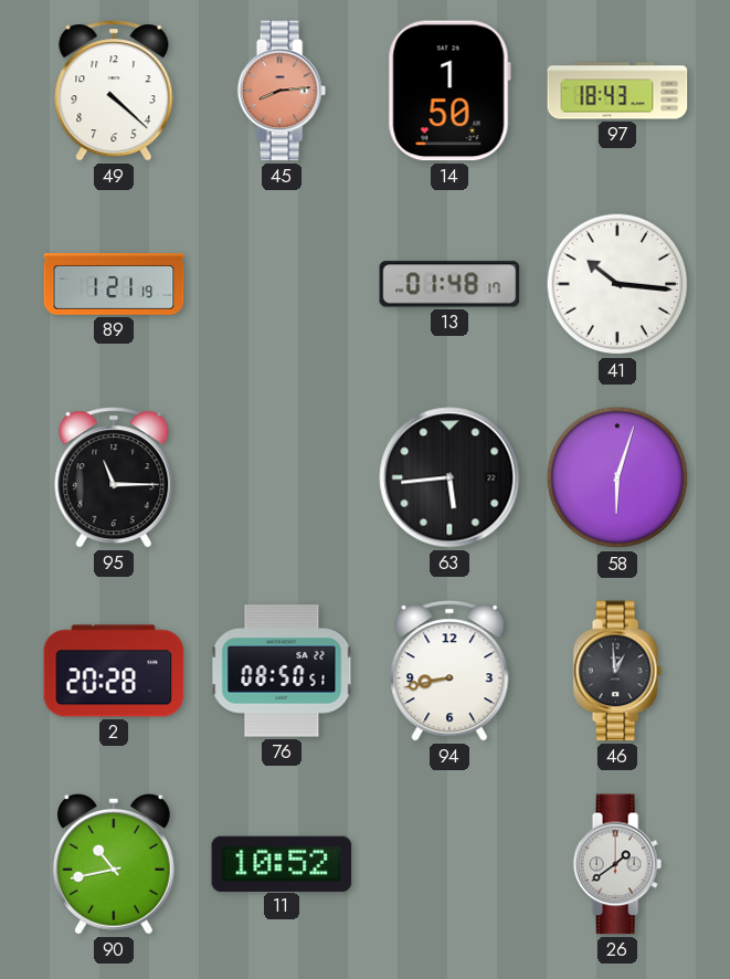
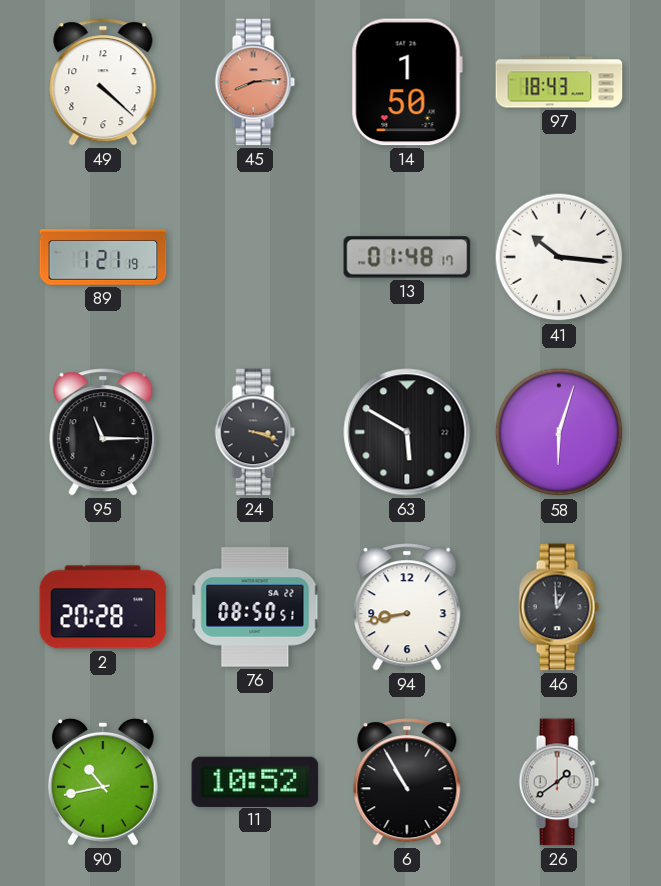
24: none -> 3:18
63: 5:44 -> 5:50
6: none -> 10:55
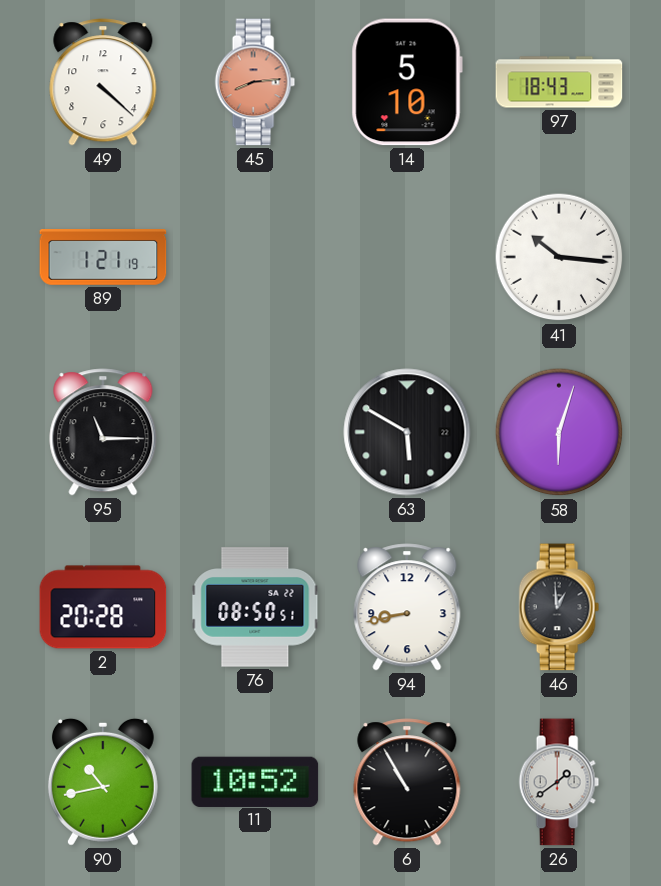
14: 1:50 -> 5:10
13: 01:48 -> none
24: 3:18 -> none
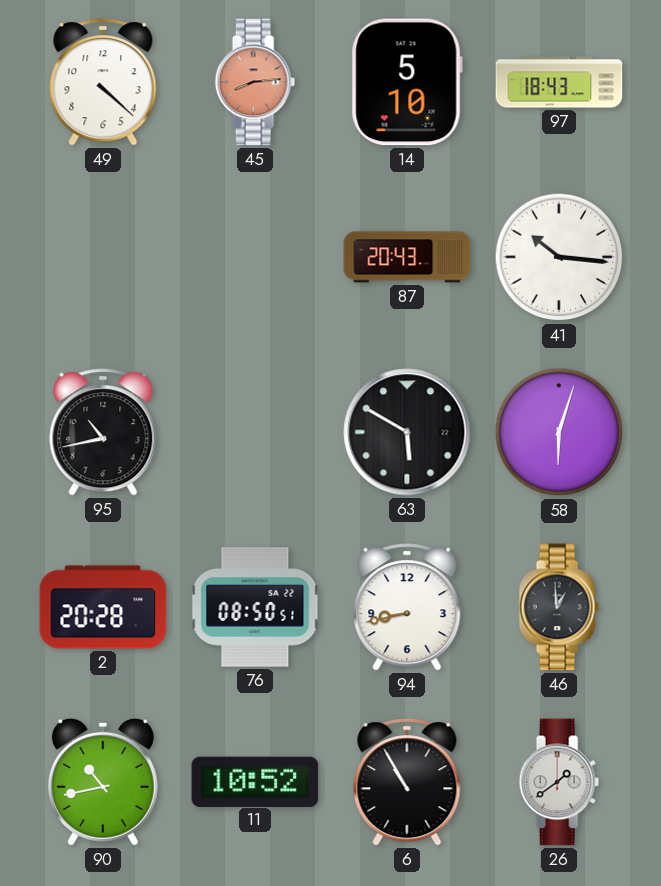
89: 1:21 -> none
87: none -> 20:43
95: 11:15 -> 10:43
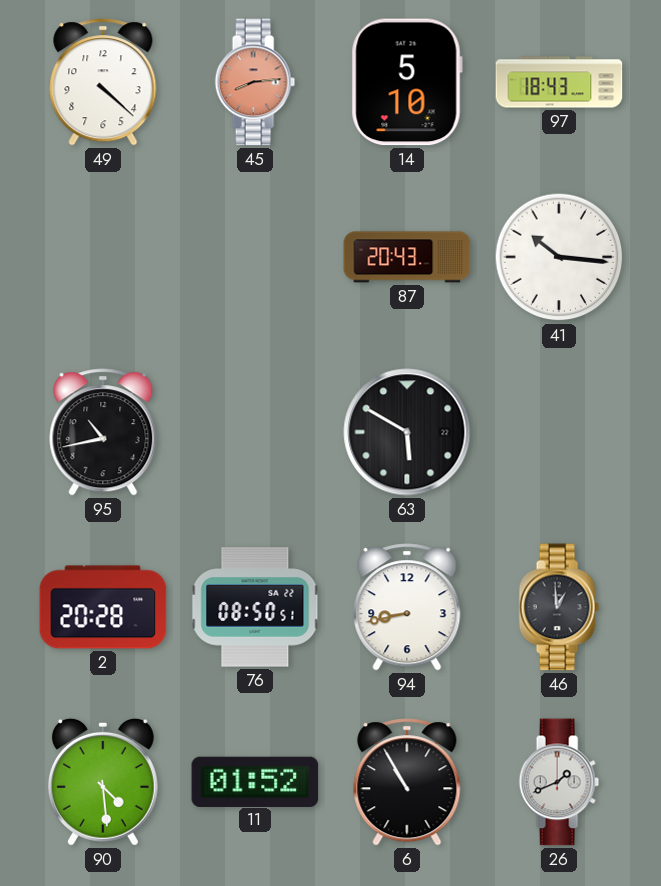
58: 6:03 -> none
90: 10:43 -> 4:29
11: 10:52 -> 01:52
26: 1:39 -> 1:41
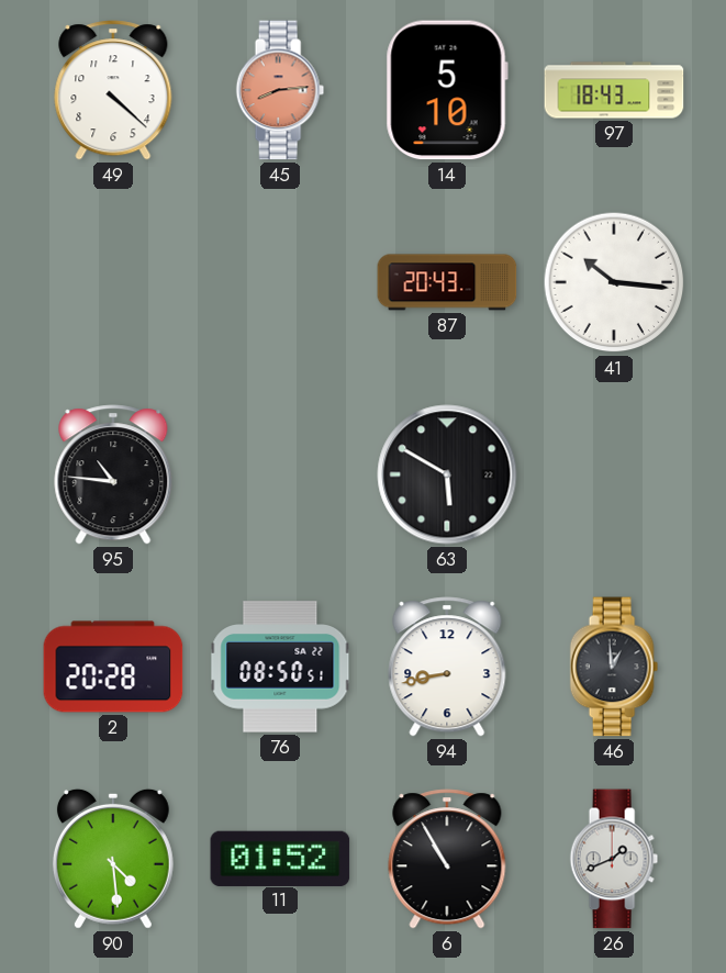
95: 10:43 -> 10:46
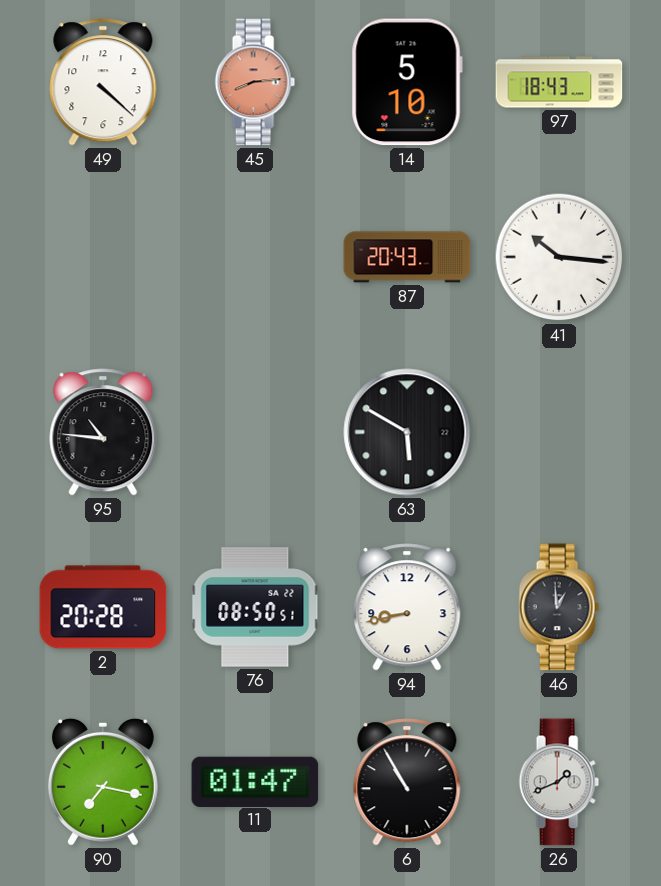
90: 4:29 -> 7:17
11: 01:52 -> 01:47
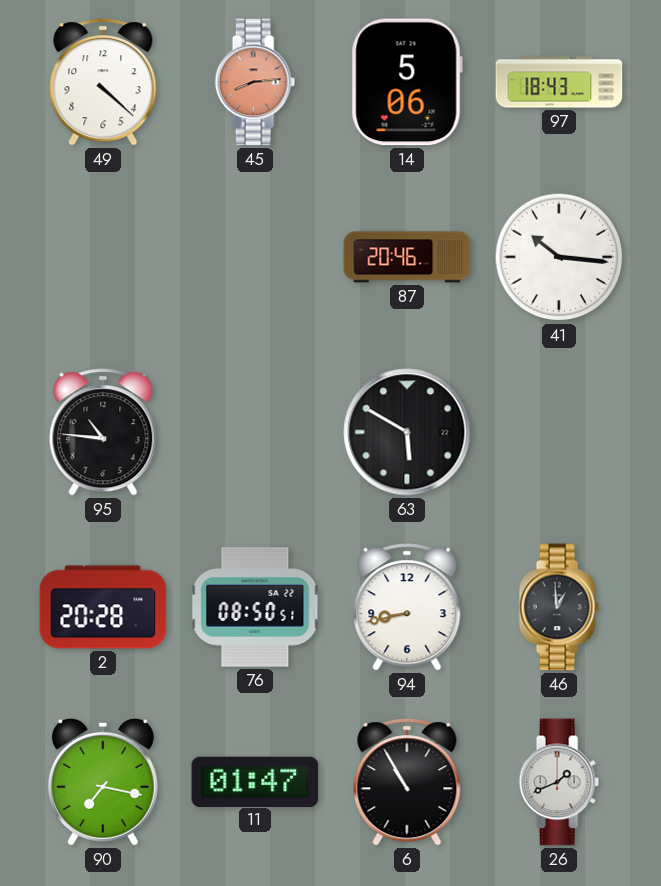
14: 5:10 -> 5:06
87: 20:43 -> 20:46
